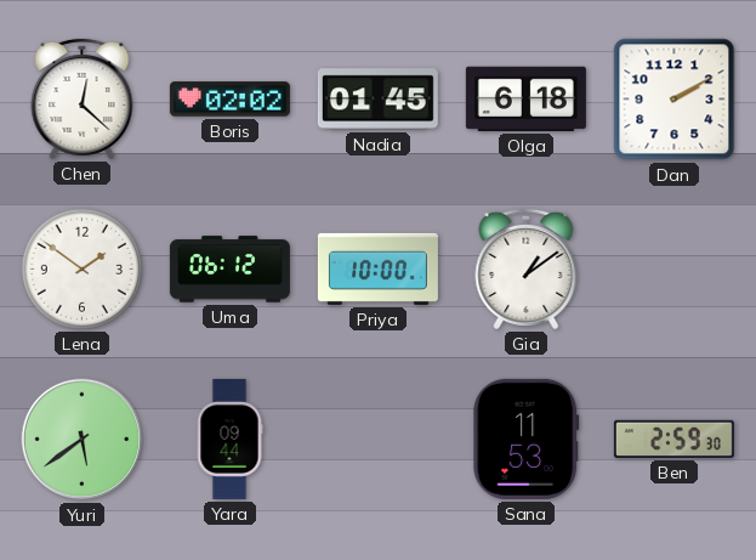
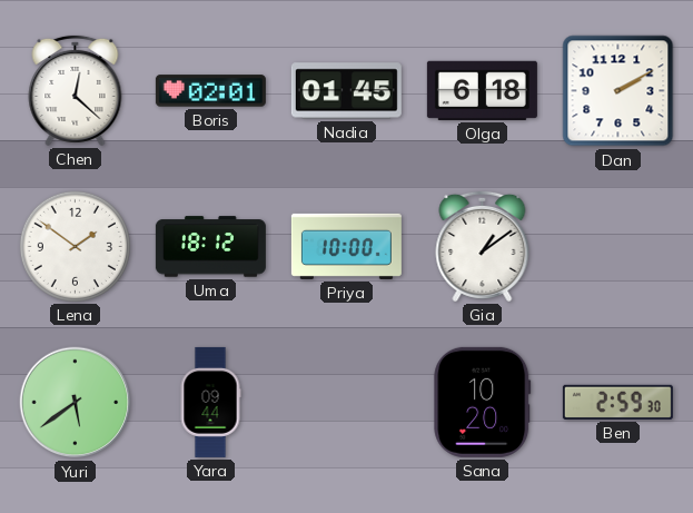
Boris: 02:02 -> 02:01
Uma: 06:12 -> 18:12
Sana: 11:53 -> 10:20
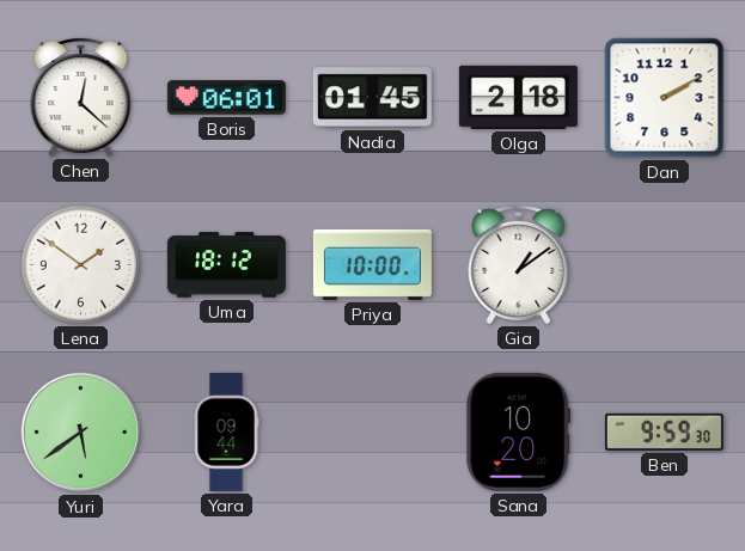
Boris: 02:01 -> 06:01
Olga: 6:18 -> 2:18
Ben: 2:59 -> 9:59
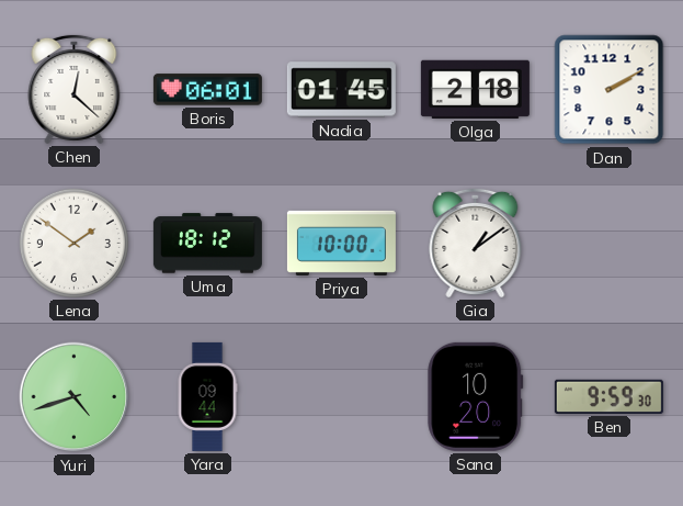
Yuri: 5:39 -> 4:42
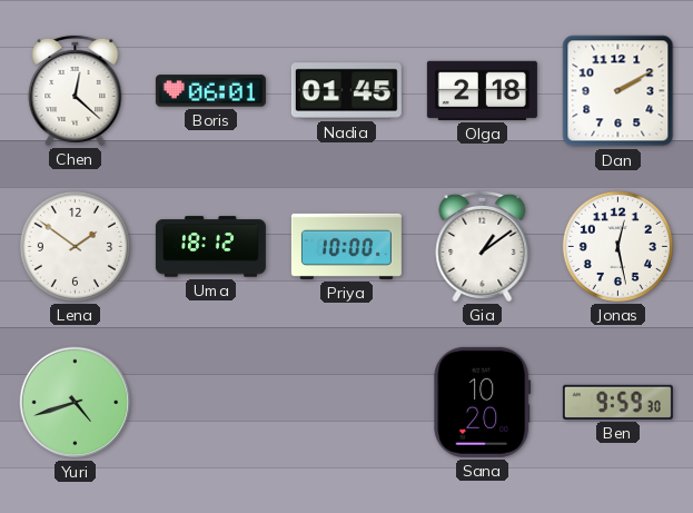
Jonas: none -> 12:28
Yara: 09:44 -> none
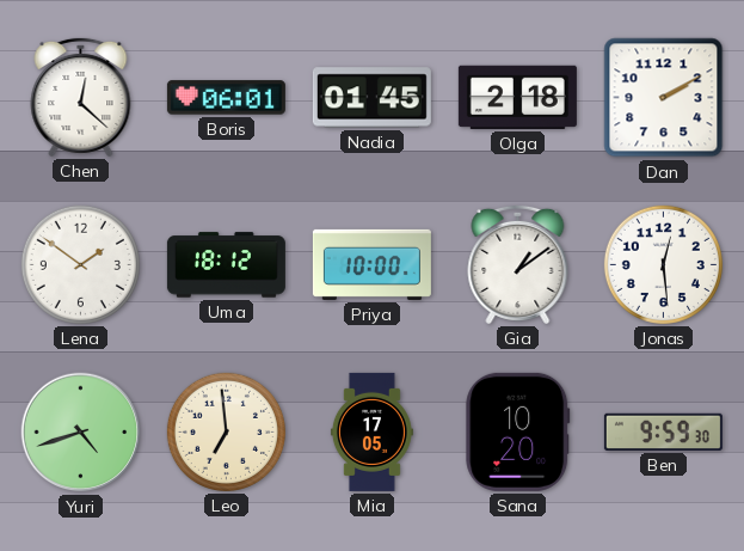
Jonas: 12:28 -> 12:29
Leo: none -> 6:59
Mia: none -> 17:05
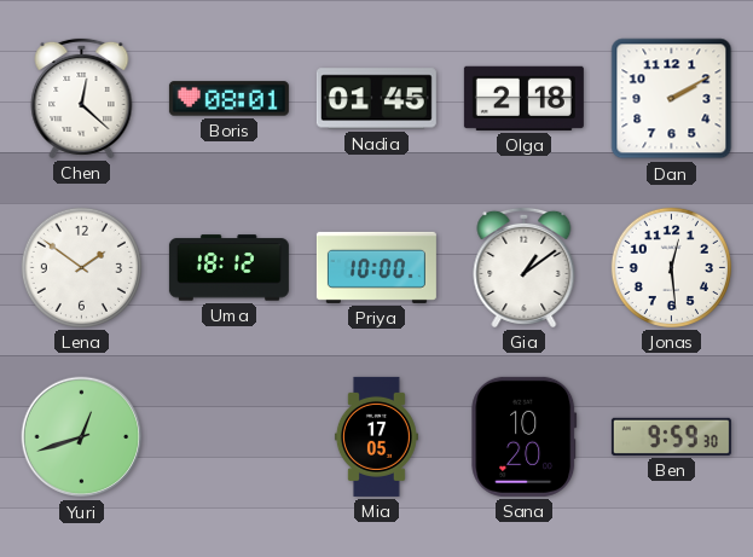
Boris: 06:01 -> 08:01
Yuri: 4:42 -> 12:42
Leo: 6:59 -> none
